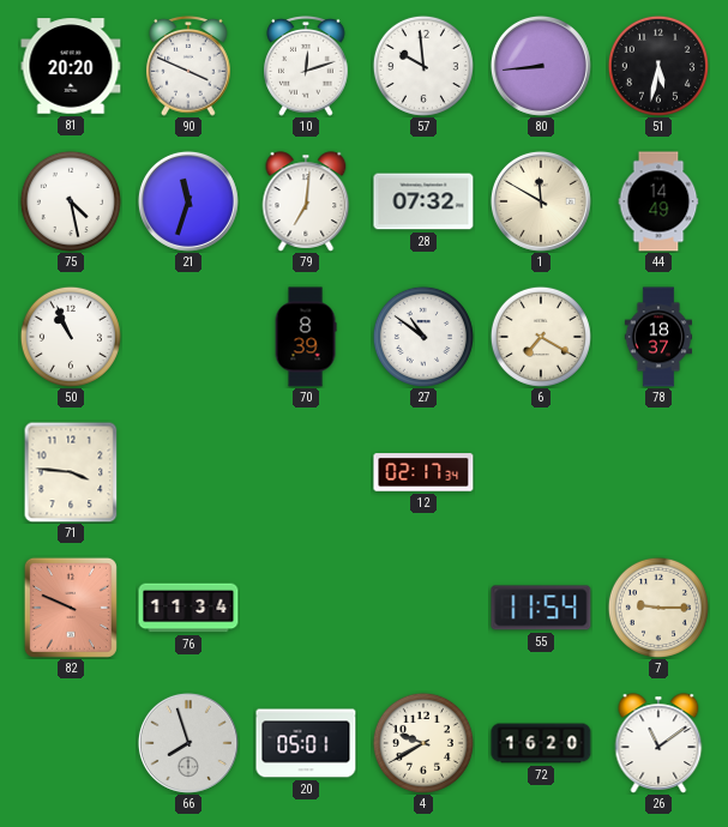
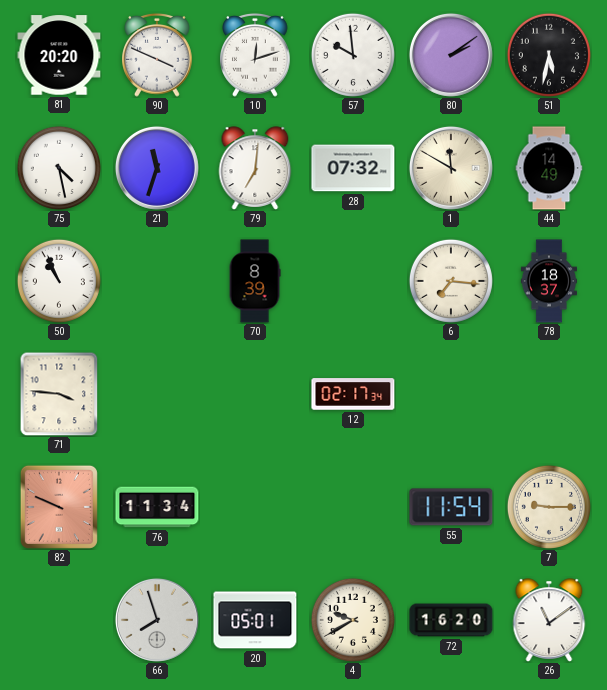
80: 8:44 -> 2:09
27: 10:51 -> none
6: 7:20 -> 7:16
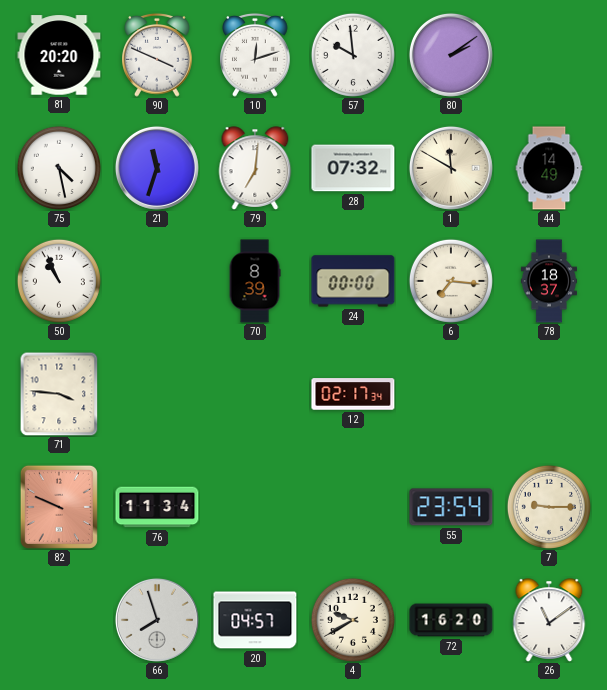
51: 5:32 -> none
24: none -> 00:00
55: 11:54 -> 23:54
20: 05:01 -> 04:57
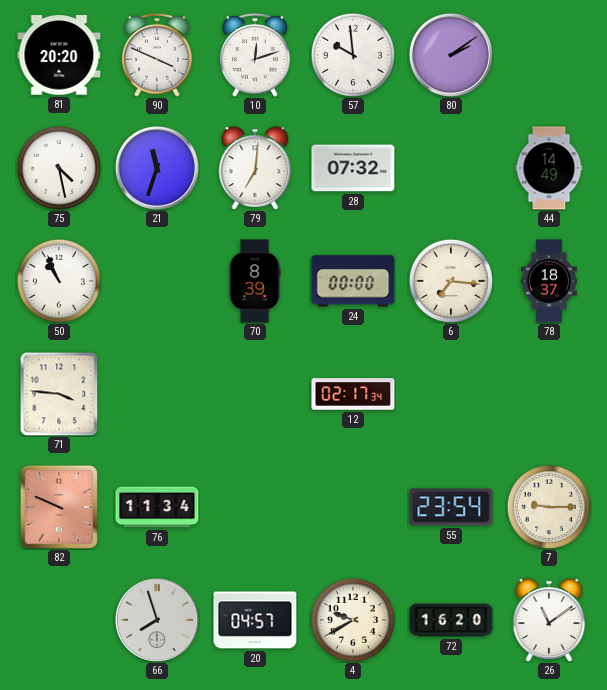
1: 11:50 -> none
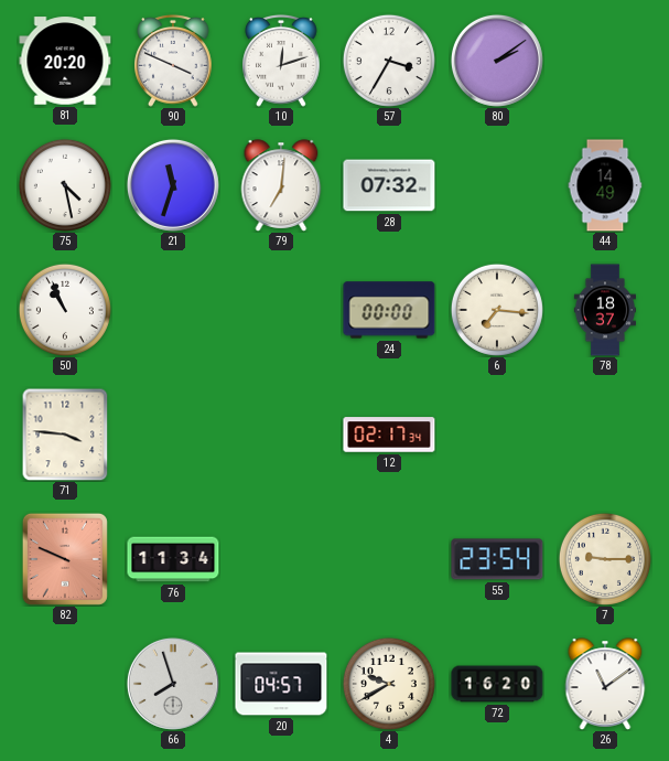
57: 9:59 -> 3:35
70: 8:39 -> none
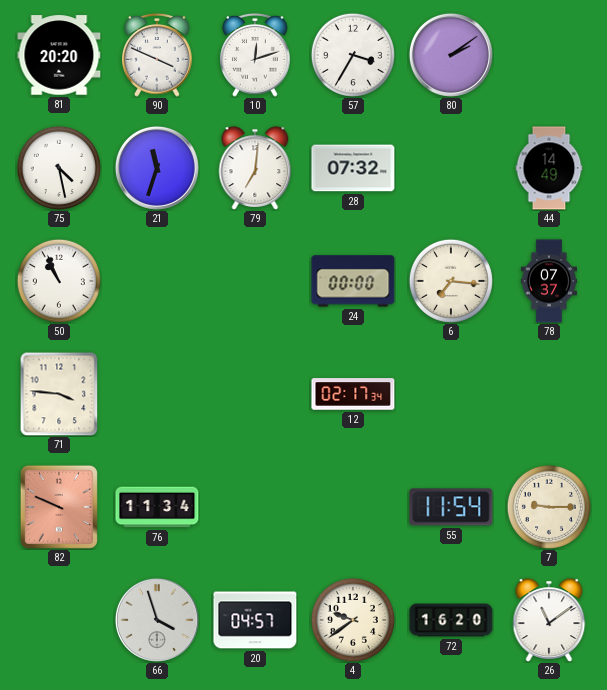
78: 18:37 -> 07:37
55: 23:54 -> 11:54
66: 7:57 -> 3:57
4: 9:40 -> 9:39
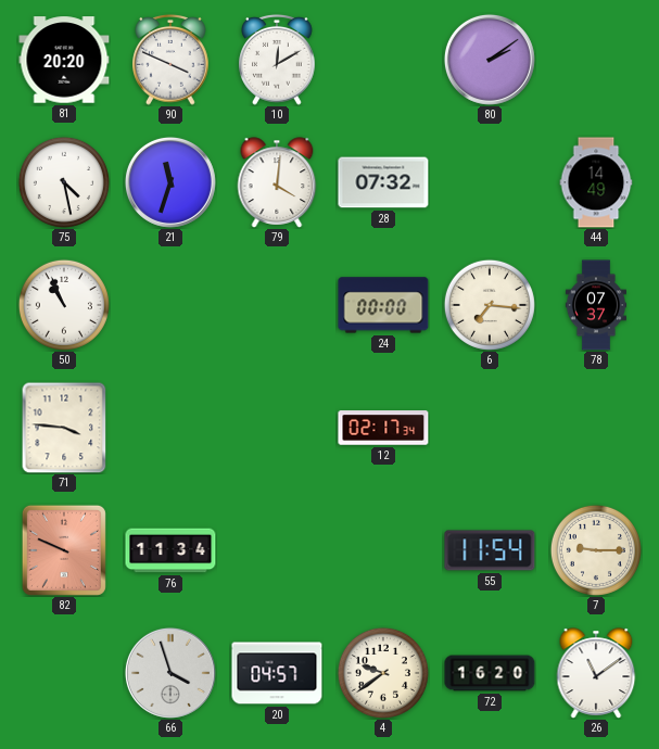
10: 12:12 -> 12:10
57: 3:35 -> none
79: 7:01 -> 4:01
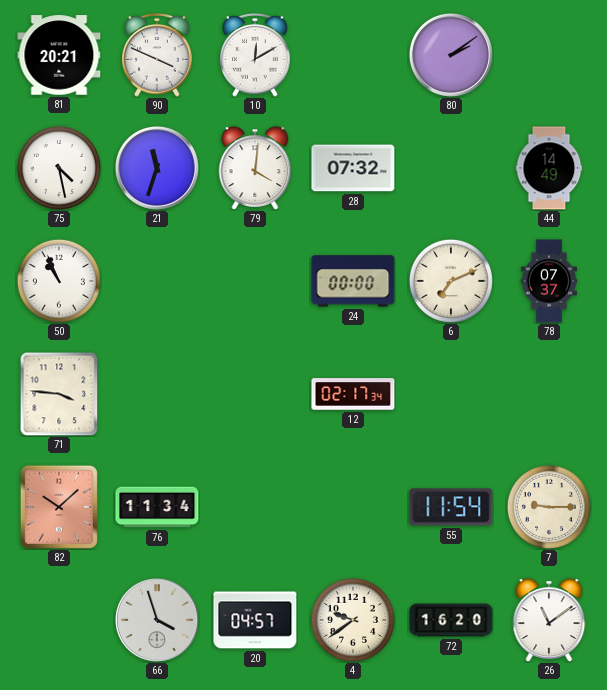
81: 20:20 -> 20:21
6: 7:16 -> 7:11
82: 9:49 -> 10:08
